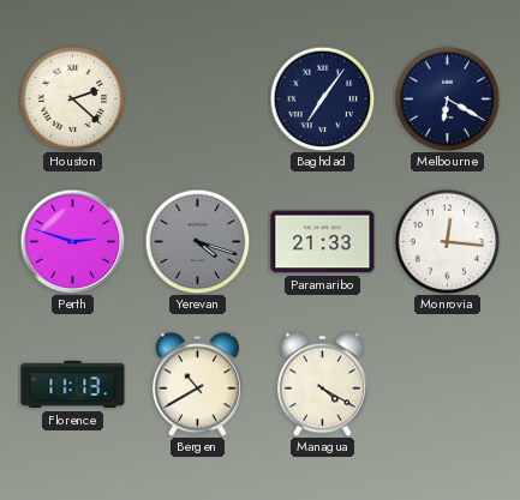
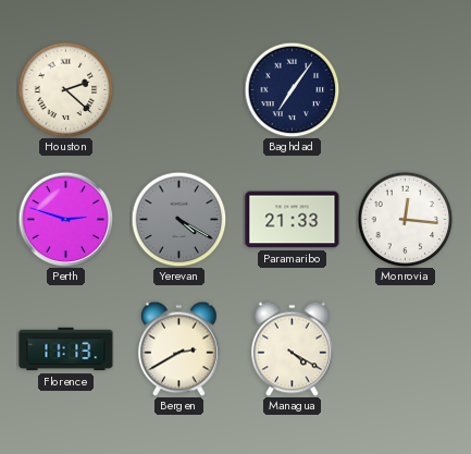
Melbourne: 6:20 -> none
Yerevan: 4:18 -> 4:20
Bergen: 10:40 -> 2:40
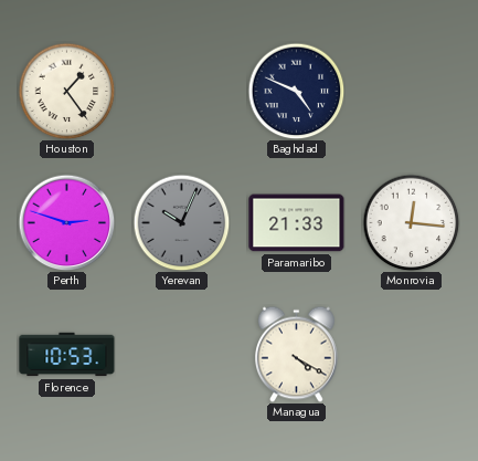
Houston: 2:22 -> 1:24
Baghdad: 7:06 -> 4:49
Yerevan: 4:20 -> 10:04
Florence: 11:13 -> 10:53
Bergen: 2:40 -> none
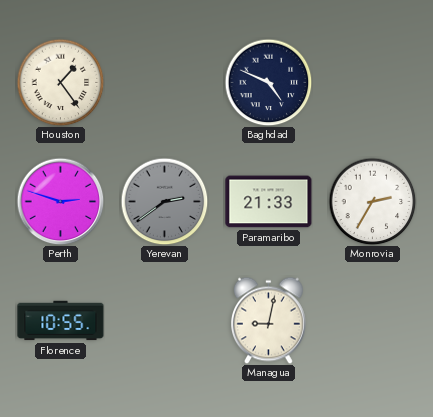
Yerevan: 10:04 -> 2:39
Monrovia: 12:16 -> 2:35
Florence: 10:53 -> 10:55
Managua: 4:20 -> 9:02
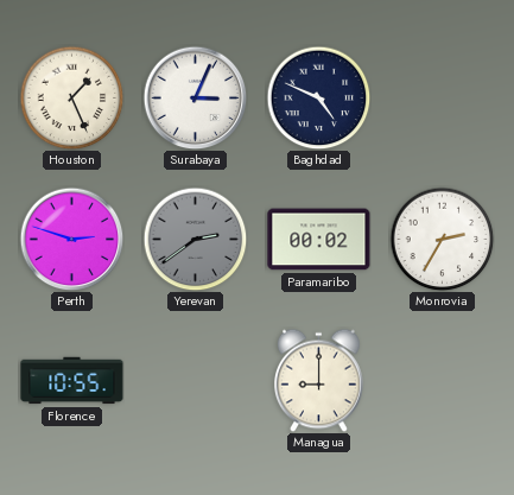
Houston: 1:24 -> 1:26
Surabaya: none -> 3:04
Paramaribo: 21:33 -> 00:02
Managua: 9:02 -> 9:00
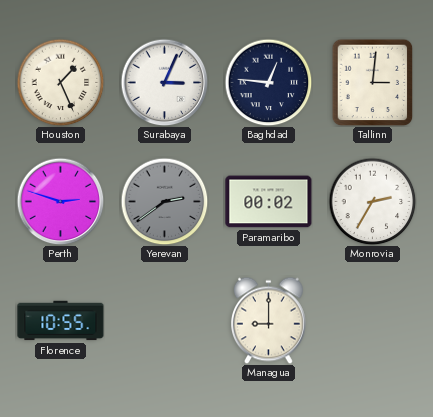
Baghdad: 4:49 -> 12:46
Tallinn: none -> 3:01
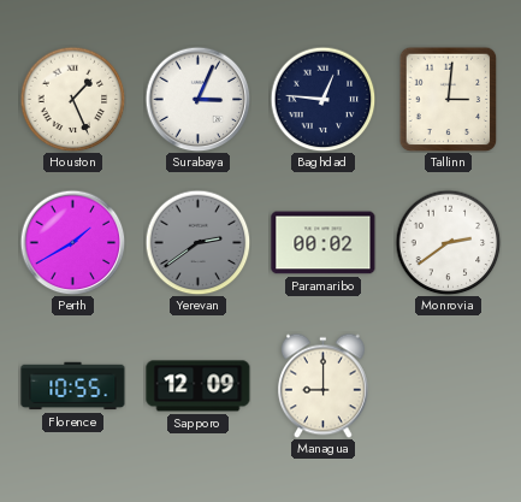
Perth: 2:48 -> 1:40
Monrovia: 2:35 -> 2:39
Sapporo: none -> 12:09
